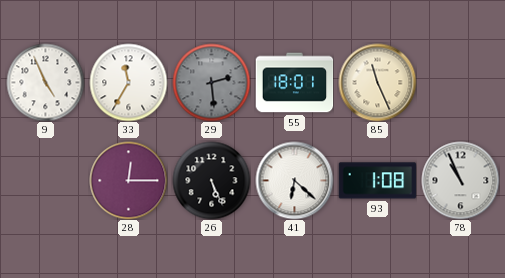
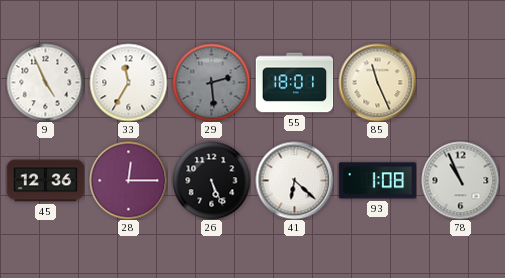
45: none -> 12:36
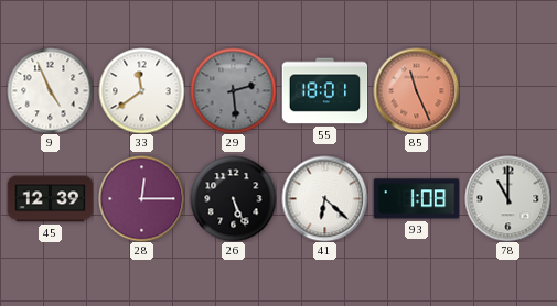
33: 11:35 -> 11:39
85 dial: cream -> salmon
45: 12:36 -> 12:39
78: 10:56 -> 11:00
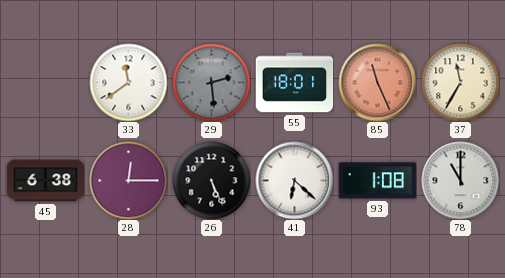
9: 4:56 -> none
37: none -> 11:35
45: 12:39 -> 6:38
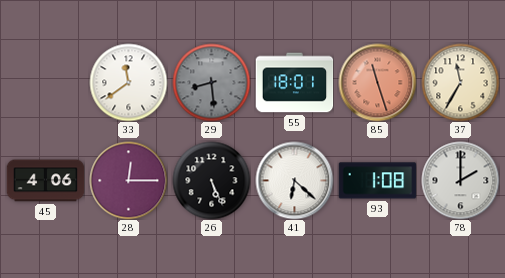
29: 2:29 -> 8:29
85: 11:26 -> 11:27
45: 6:38 -> 4:06
78: 11:00 -> 2:00
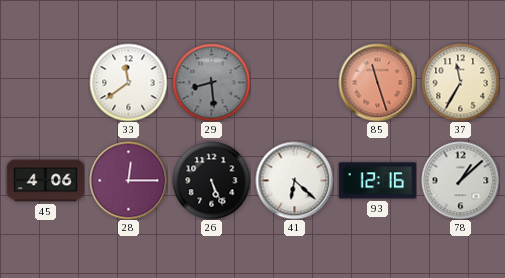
55: 18:01 -> none
93: 1:08 -> 12:16
78: 2:00 -> 1:08
